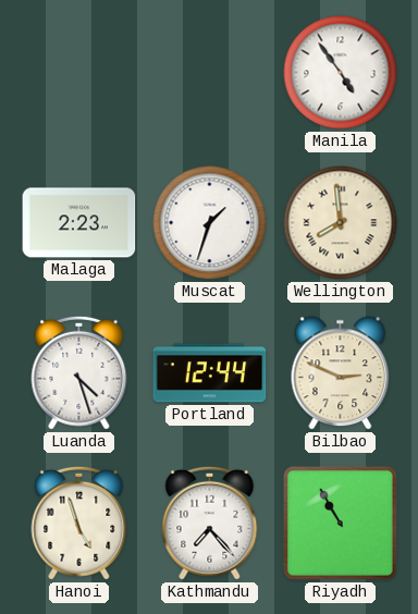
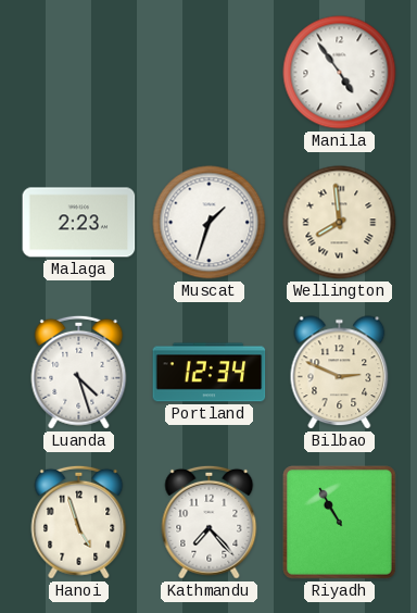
Portland: 12:44 -> 12:34
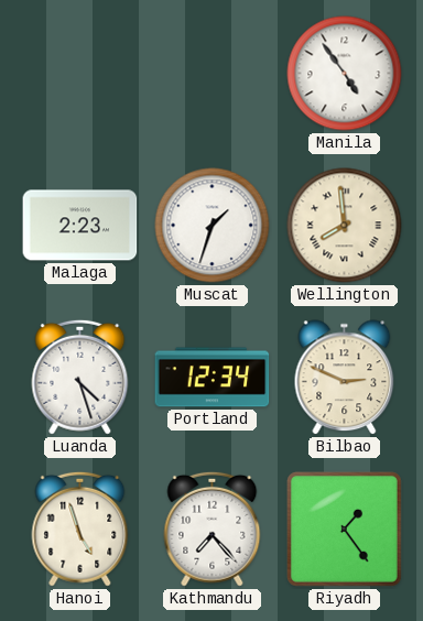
Riyadh: 10:55 -> 1:24
